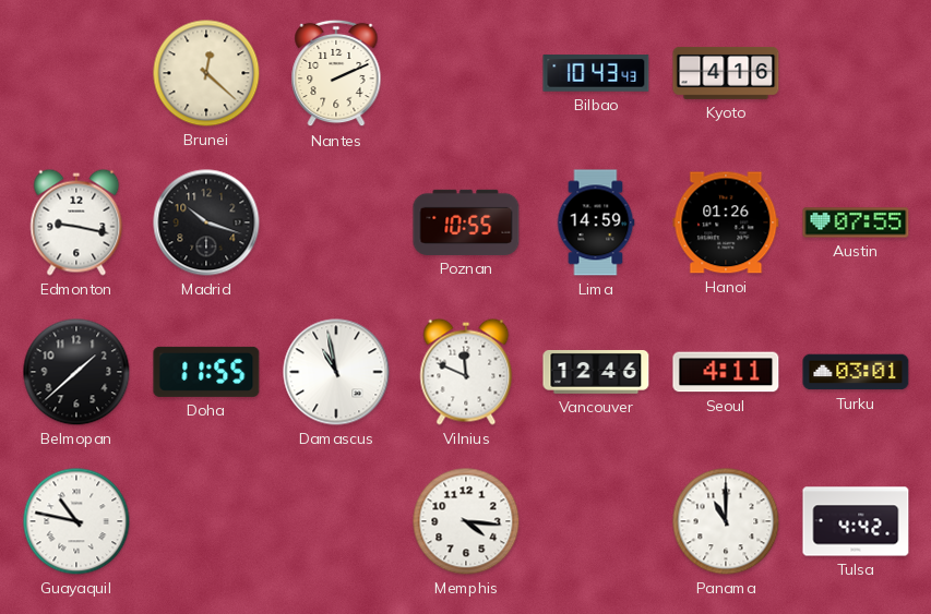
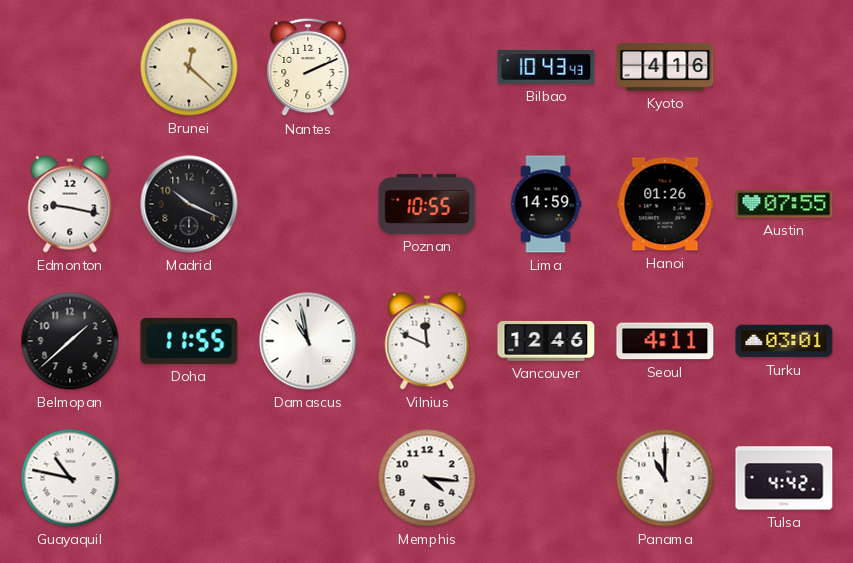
Madrid: 10:18 -> 10:19
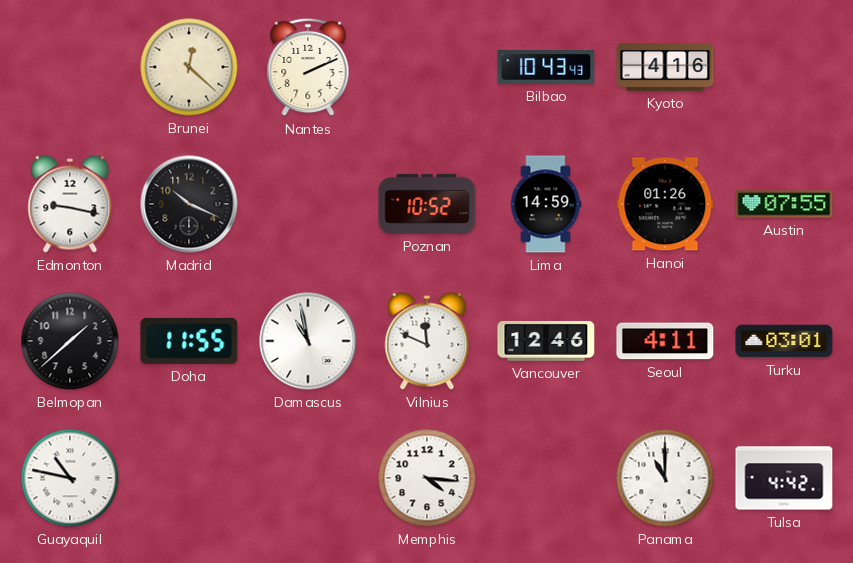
Poznan: 10:55 -> 10:52
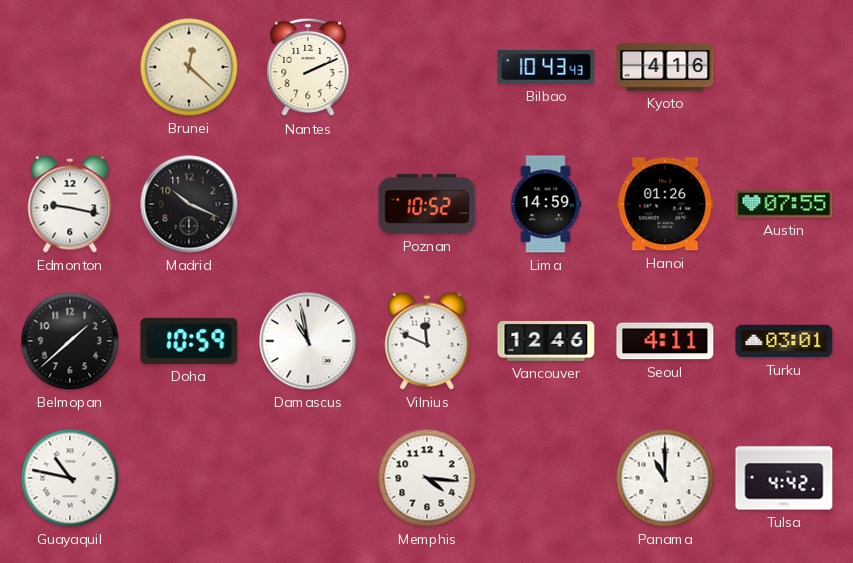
Doha: 11:55 -> 10:59
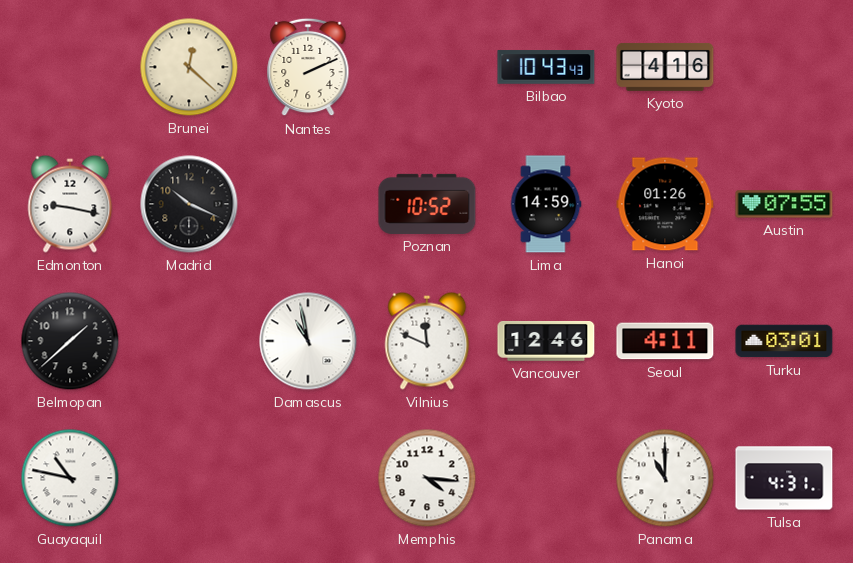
Doha: 10:59 -> none
Tulsa: 4:42 -> 4:31
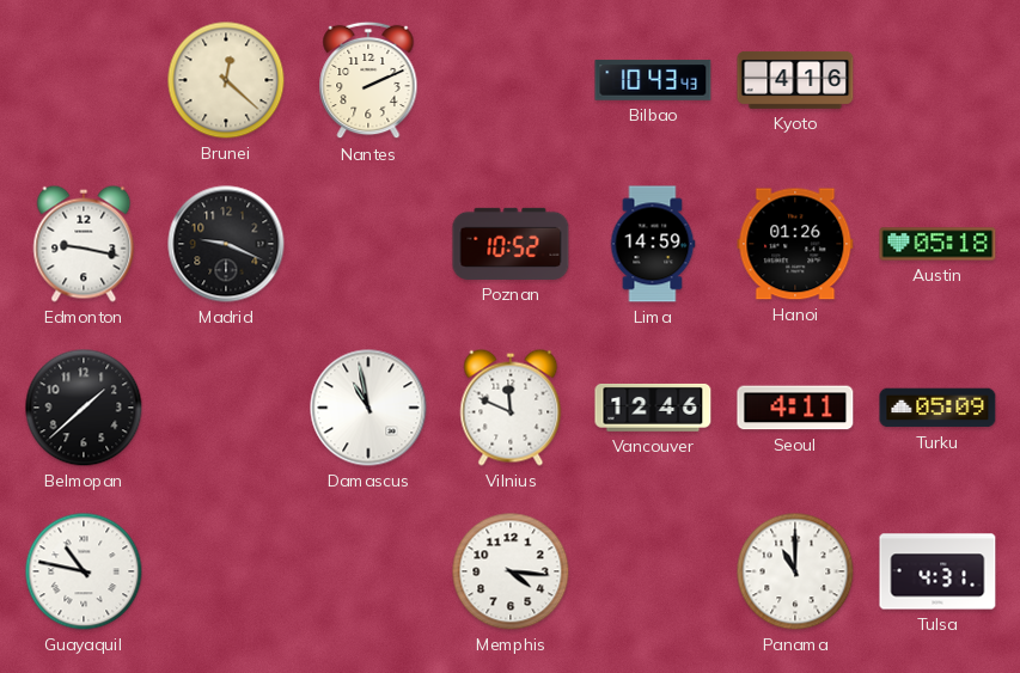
Madrid: 10:19 -> 9:19
Austin: 07:55 -> 05:18
Turku: 03:01 -> 05:09
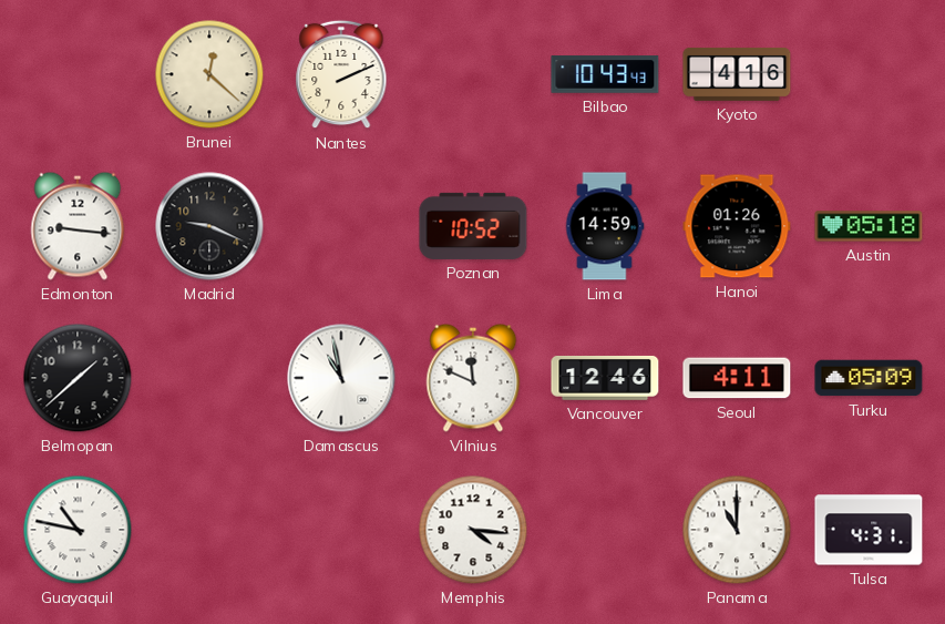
Edmonton: 9:17 -> 9:16
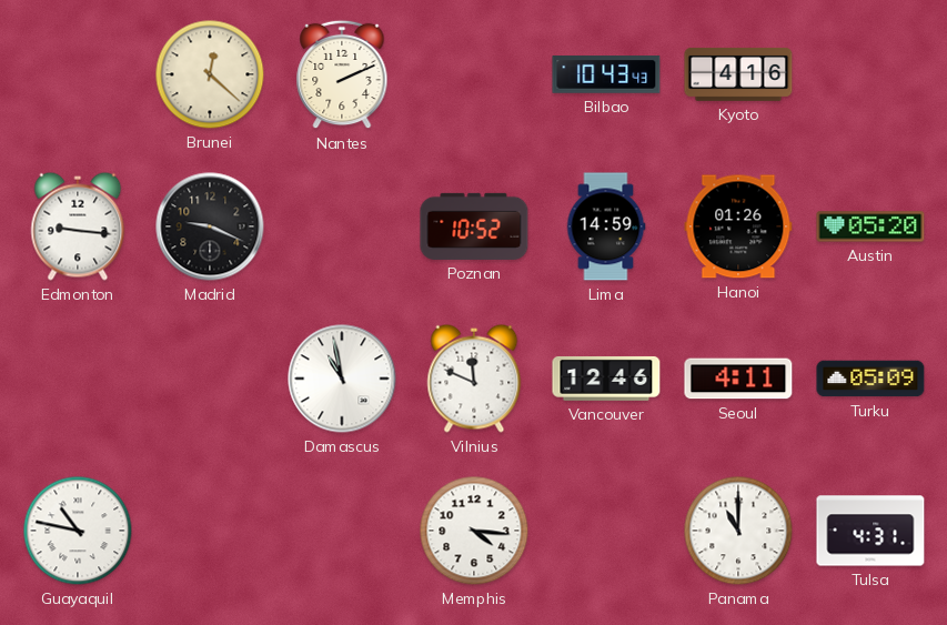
Austin: 05:18 -> 05:20
Belmopan: 1:38 -> none
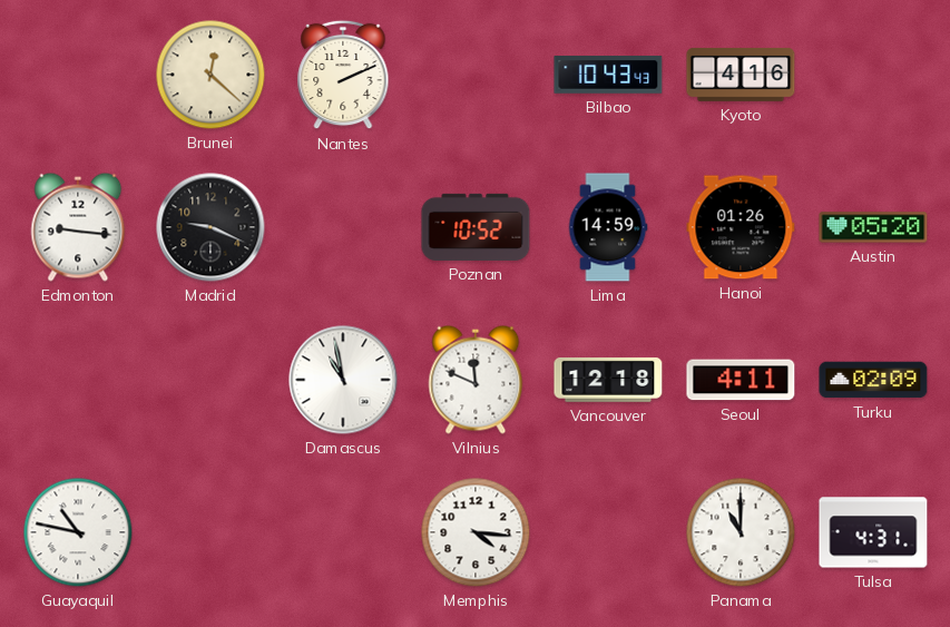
Vancouver: 12:46 -> 12:18
Turku: 05:09 -> 02:09
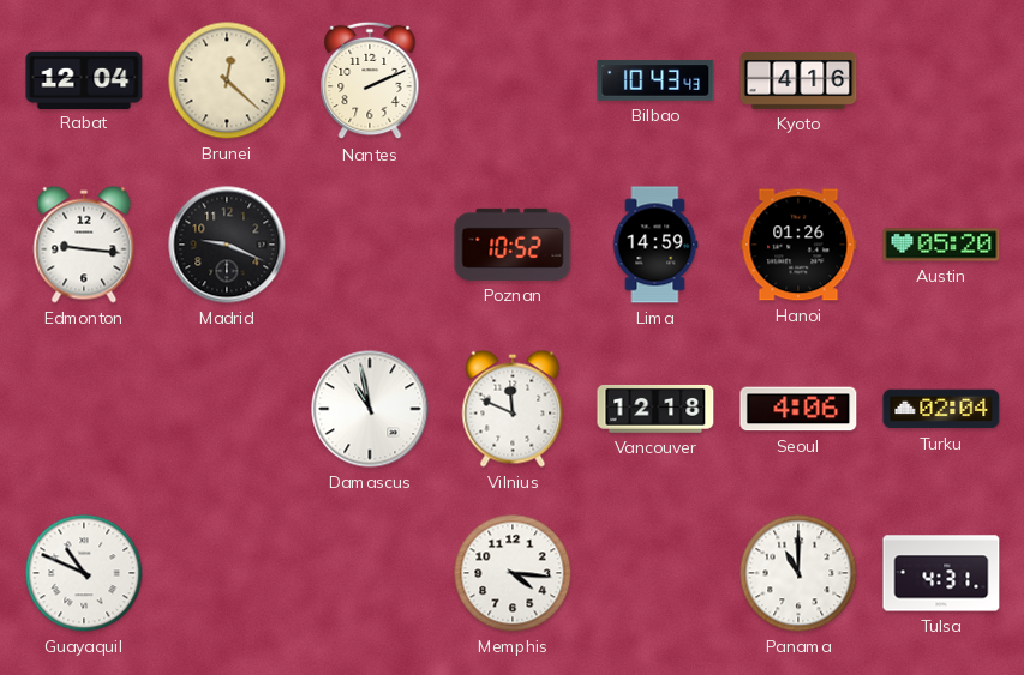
Rabat: none -> 12:04
Seoul: 4:11 -> 4:06
Turku: 02:09 -> 02:04
Guayaquil: 10:47 -> 10:49
